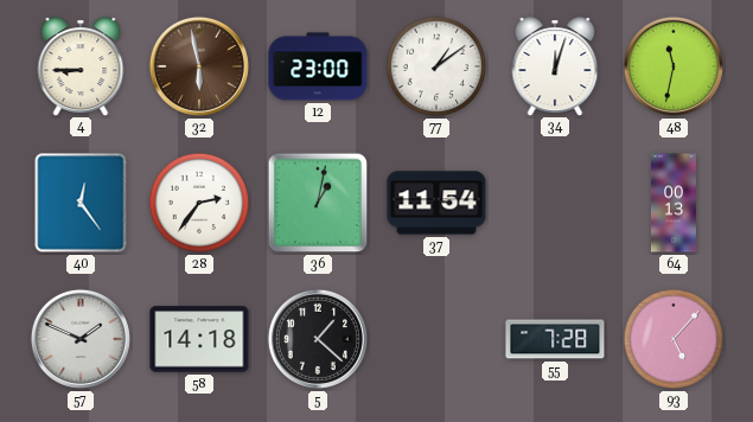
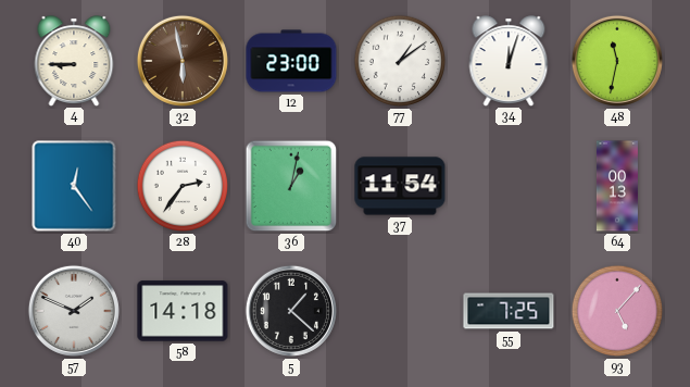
55: 7:28 -> 7:25
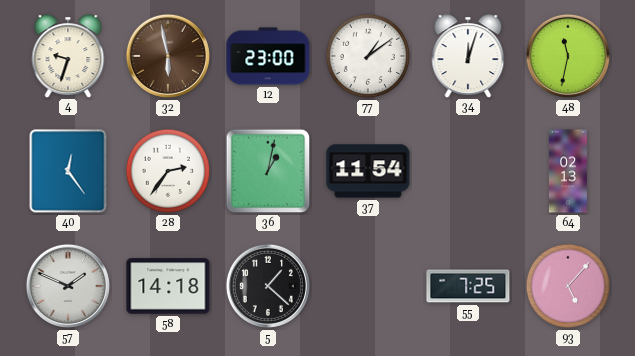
4: 8:45 -> 9:33
64: 00:13 -> 02:13
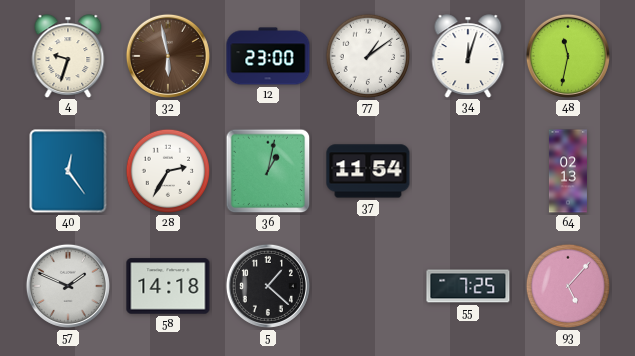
28: 2:36 -> 2:35
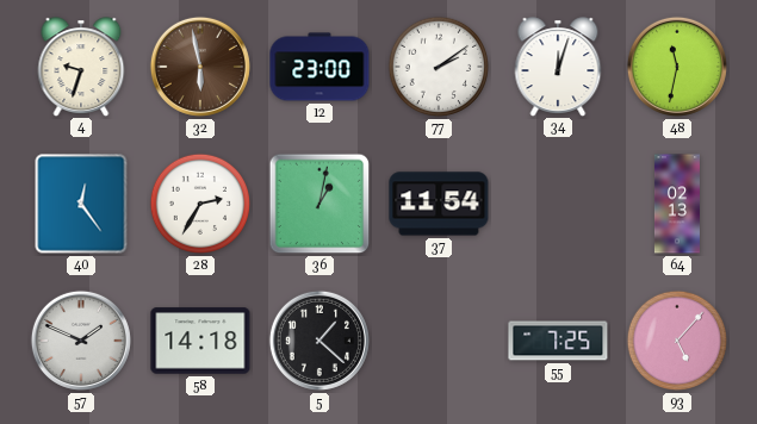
77: 1:09 -> 2:09
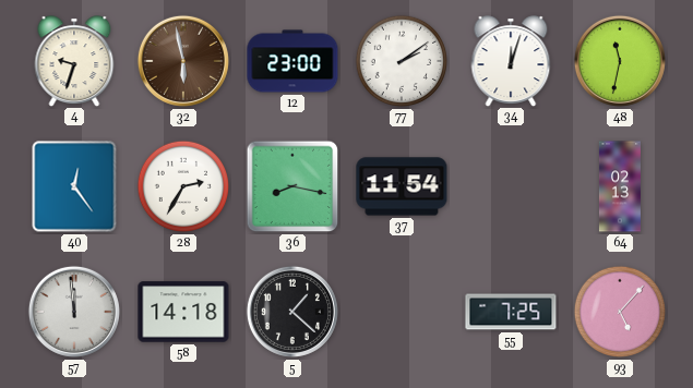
36: 1:02 -> 8:17
57: 1:49 -> 11:59
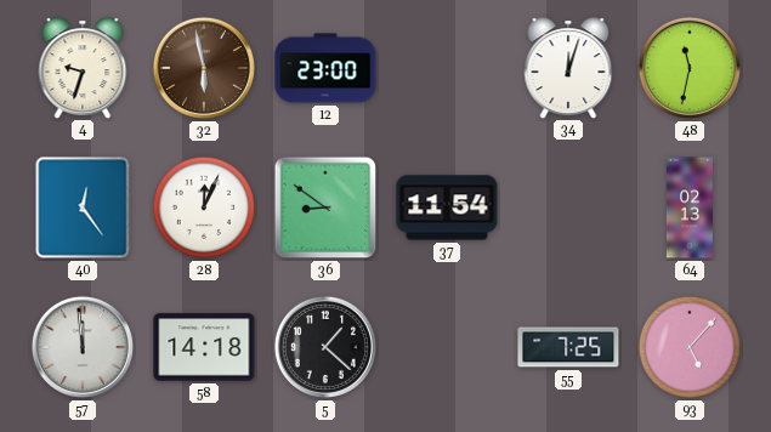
77: 2:09 -> none
28: 2:35 -> 12:04
36: 8:17 -> 8:51
